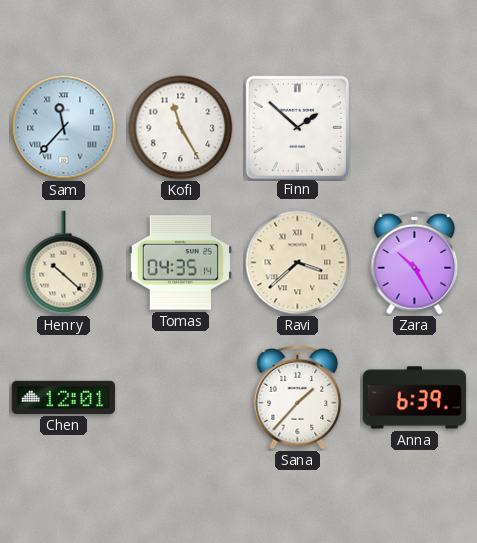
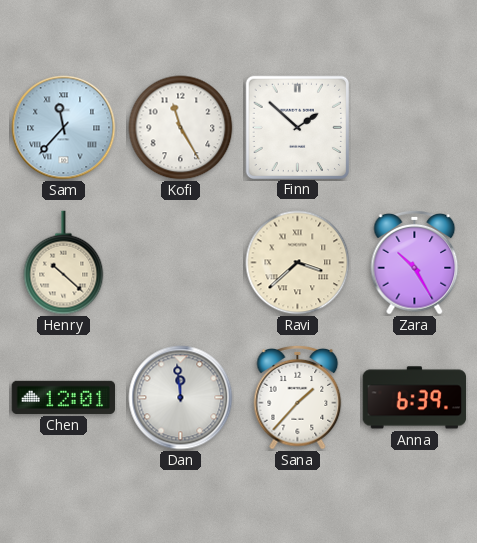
Tomas: 04:35 -> none
Dan: none -> 11:59
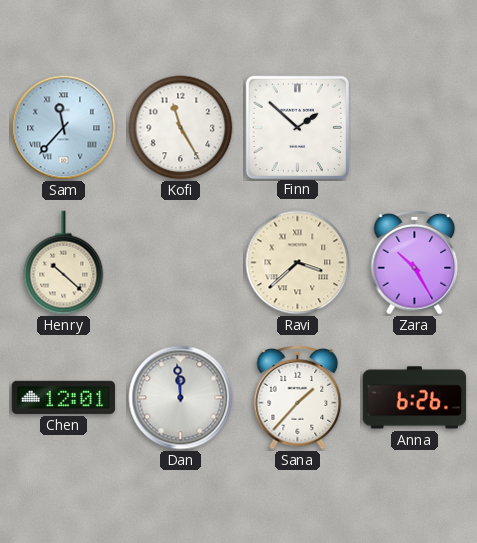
Anna: 6:39 -> 6:26
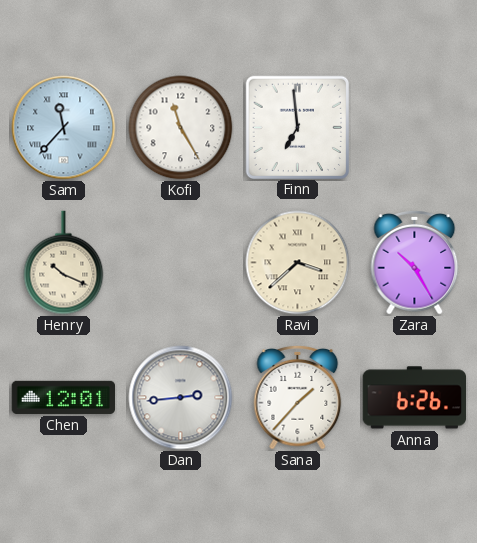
Finn: 1:52 -> 6:59
Henry: 10:22 -> 10:19
Dan: 11:59 -> 2:44
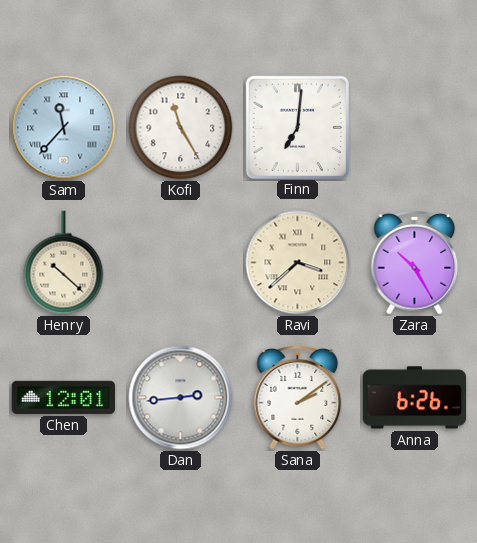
Finn: 6:59 -> 7:01
Henry: 10:19 -> 10:22
Sana: 1:37 -> 2:09
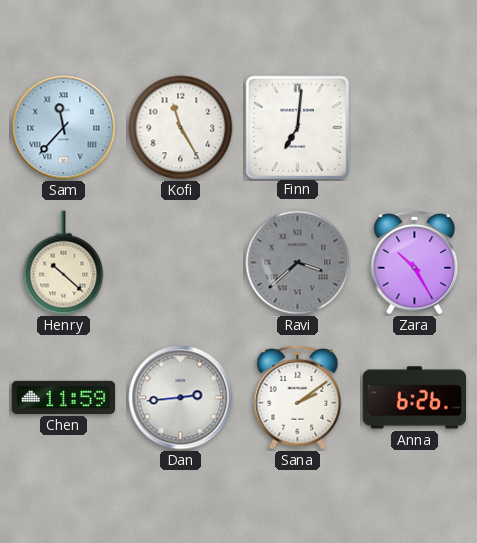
Ravi dial: cream -> grey
Chen: 12:01 -> 11:59
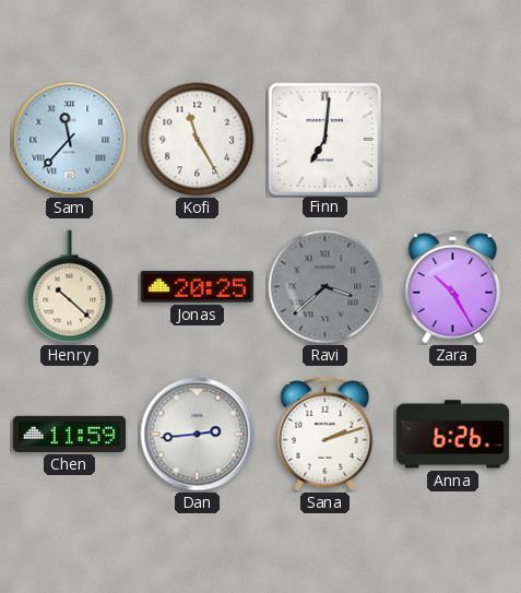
Jonas: none -> 20:25
Sana: 2:09 -> 2:12
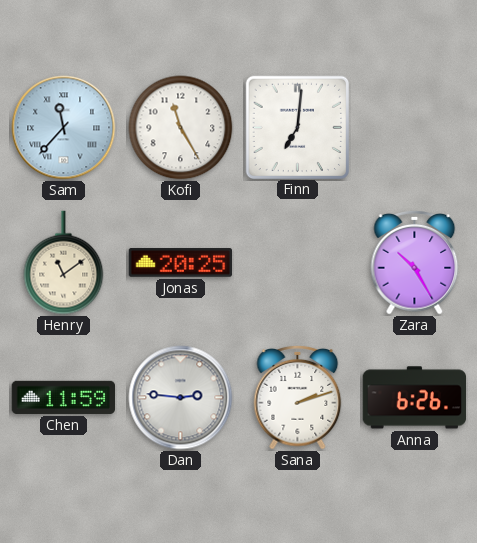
Henry: 10:22 -> 11:09
Ravi: 3:38 -> none
Dan: 2:44 -> 2:46
